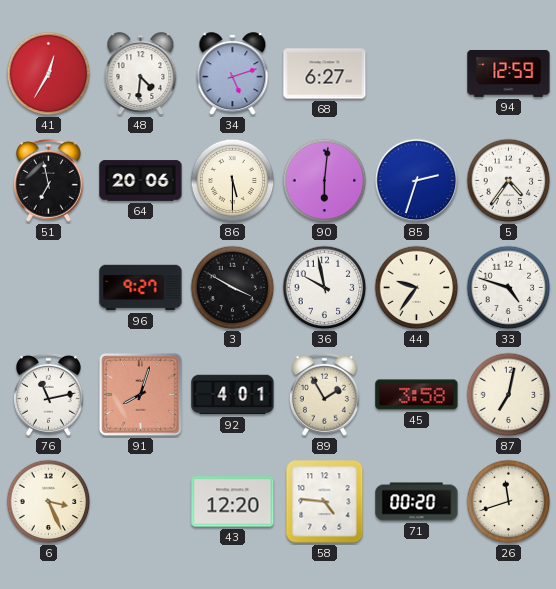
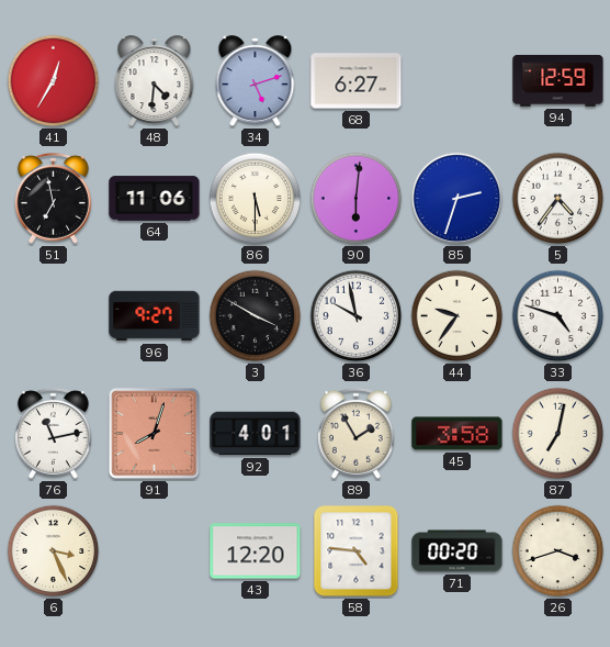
64: 20:06 -> 11:06
26: 11:42 -> 3:42
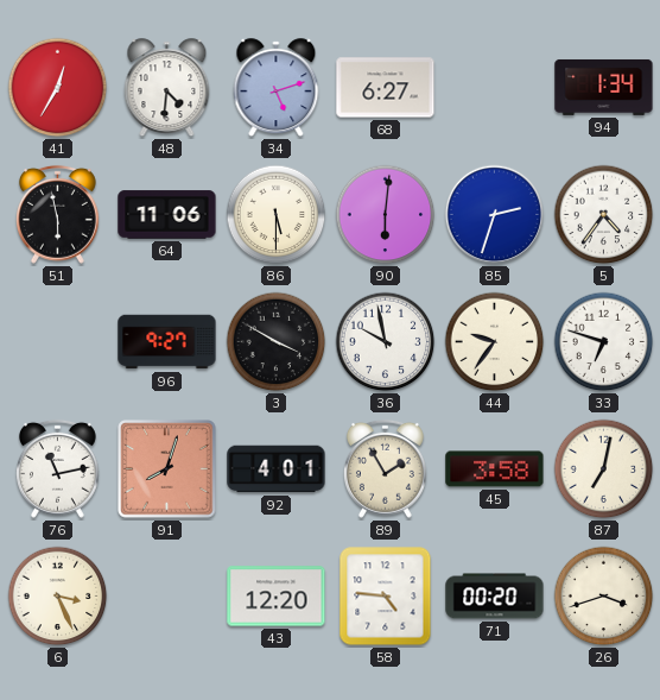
94: 12:59 -> 1:34
51: 6:58 -> 5:58
33: 4:48 -> 6:48
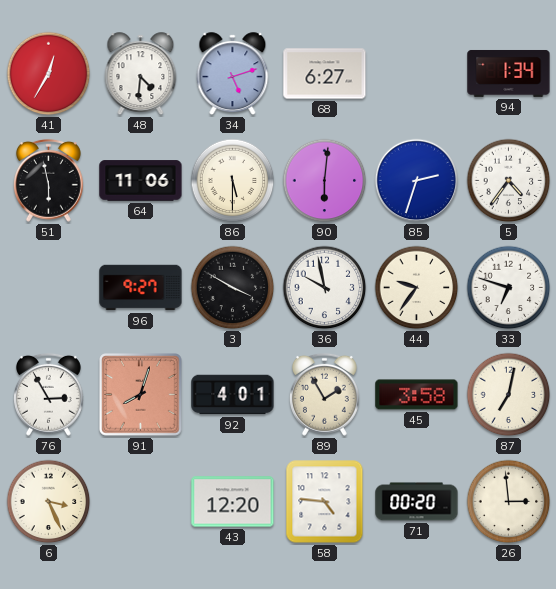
76: 11:13 -> 2:55
26: 3:42 -> 2:59
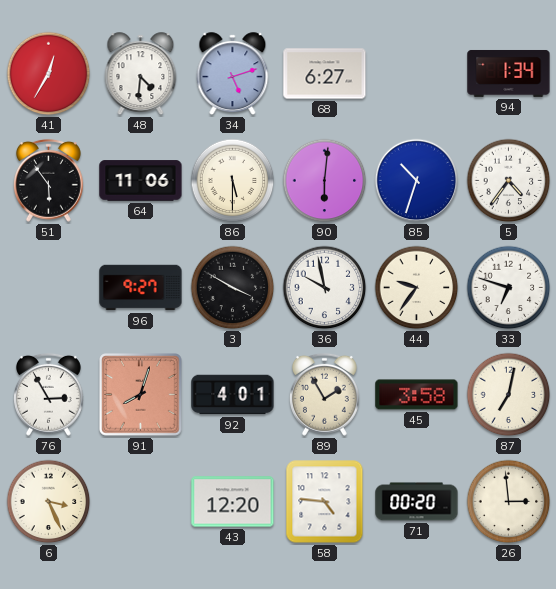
51: 5:58 -> 5:54
85: 2:33 -> 10:33
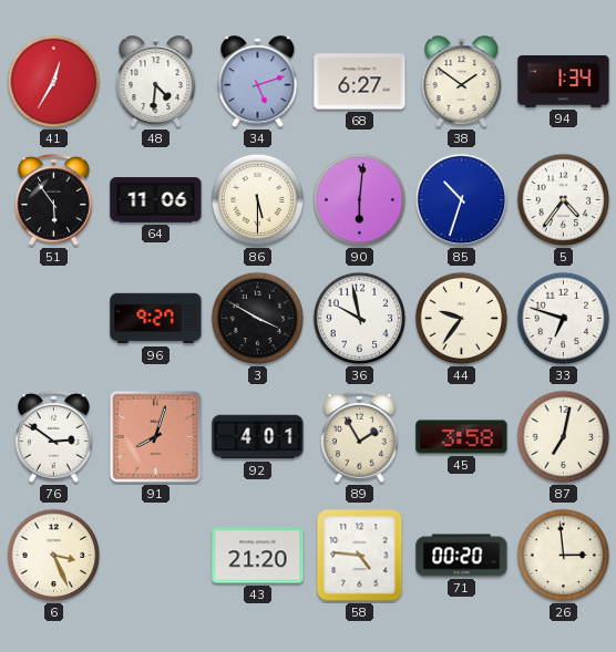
38: none -> 1:51
76: 2:55 -> 2:51
43: 12:20 -> 21:20
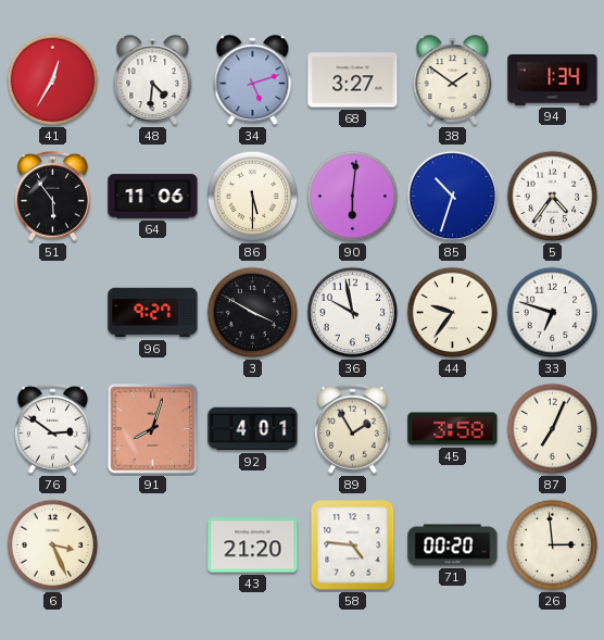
68: 6:27 -> 3:27
87: 7:02 -> 7:04
